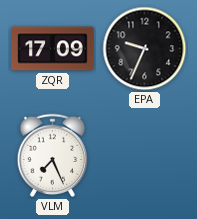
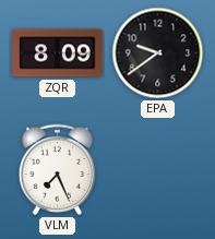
ZQR: 17:09 -> 8:09
EPA: 9:34 -> 9:39
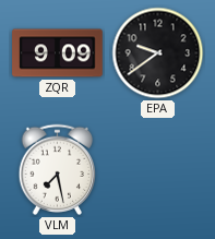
ZQR: 8:09 -> 9:09
VLM: 7:26 -> 7:28
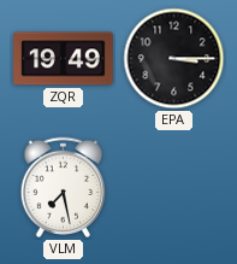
ZQR: 9:09 -> 19:49
EPA: 9:39 -> 3:15
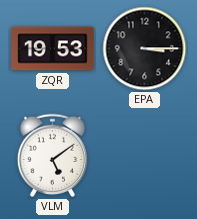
ZQR: 19:49 -> 19:53
VLM: 7:28 -> 5:09
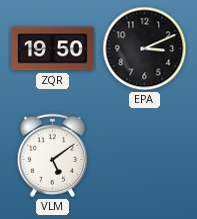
ZQR: 19:53 -> 19:50
EPA: 3:15 -> 3:11
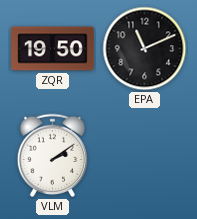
EPA: 3:11 -> 11:11
VLM: 5:09 -> 2:09
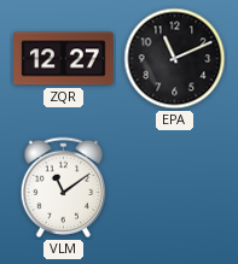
ZQR: 19:50 -> 12:27
VLM: 2:09 -> 11:09
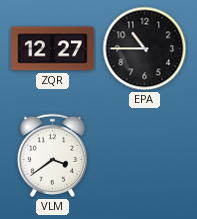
EPA: 11:11 -> 10:45
VLM: 11:09 -> 3:39
